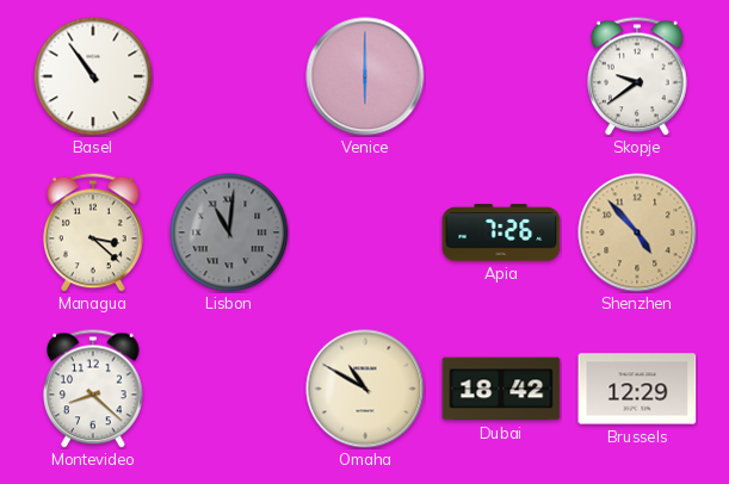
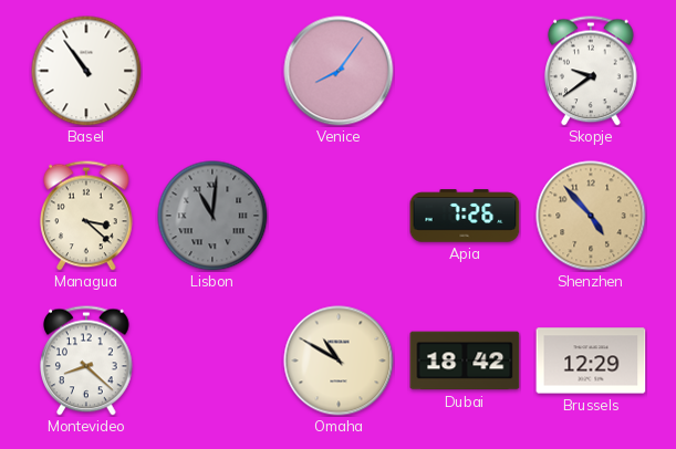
Venice: 6:00 -> 8:06
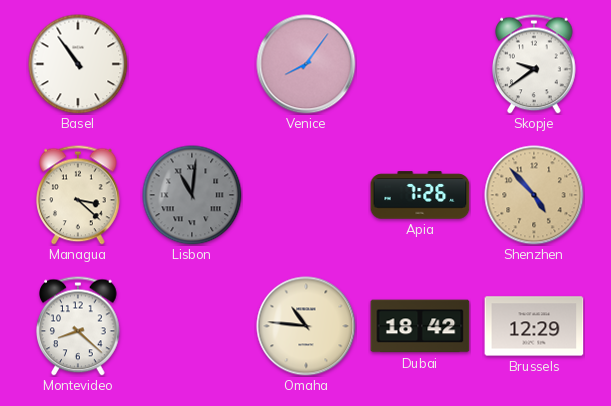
Omaha: 10:50 -> 10:46
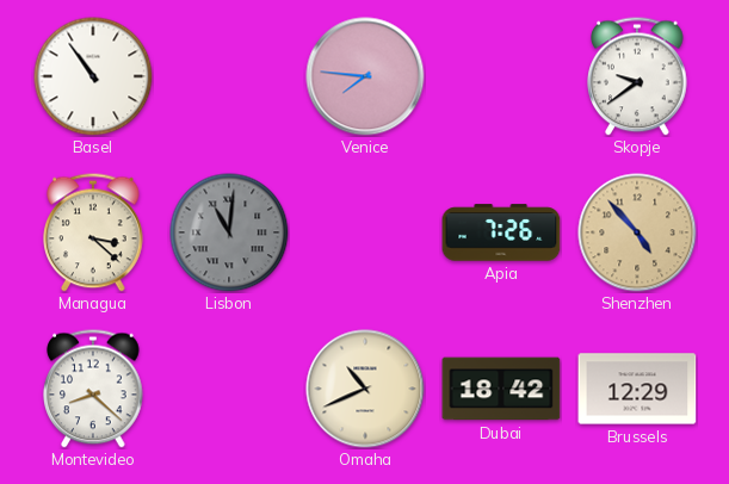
Venice: 8:06 -> 7:46
Omaha: 10:46 -> 10:41
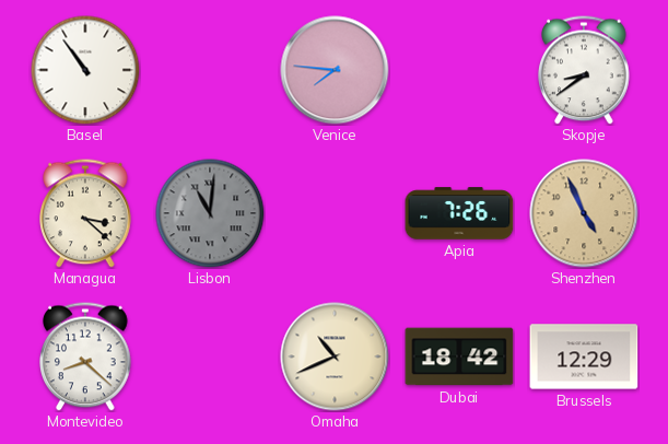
Skopje: 9:39 -> 8:39
Shenzhen: 4:53 -> 4:56
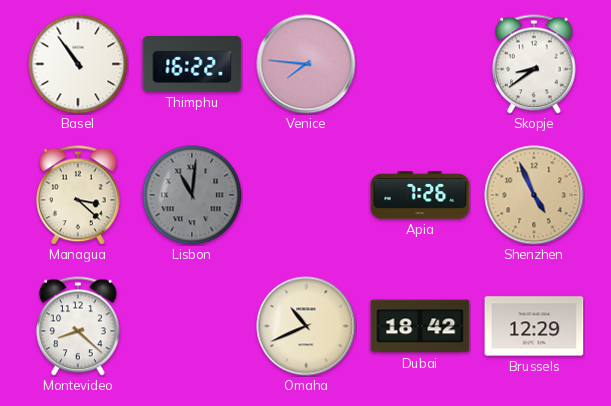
Thimphu: none -> 16:22
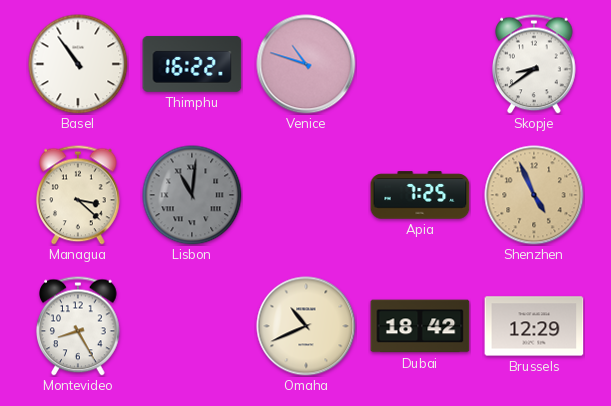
Venice: 7:46 -> 10:48
Apia: 7:26 -> 7:25
Montevideo: 8:22 -> 8:25
